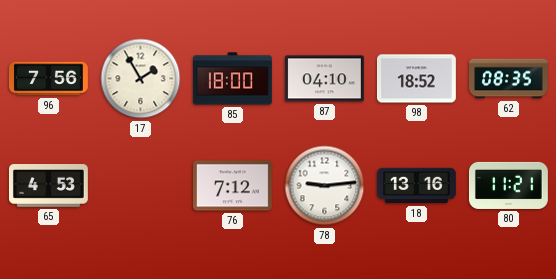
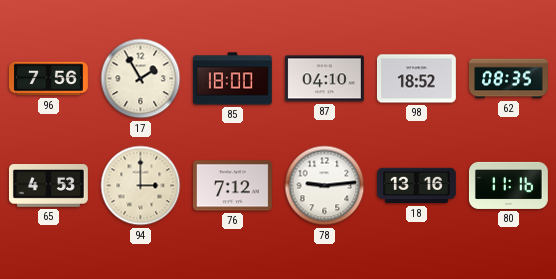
94: none -> 3:00
80: 11:21 -> 11:16
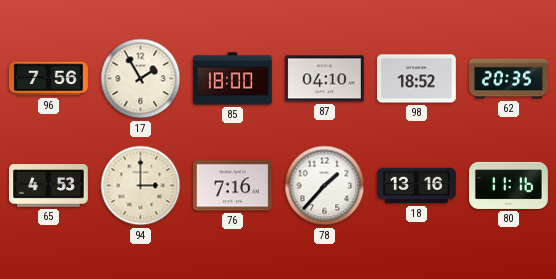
62: 08:35 -> 20:35
76: 7:12 -> 7:16
78: 9:14 -> 1:37
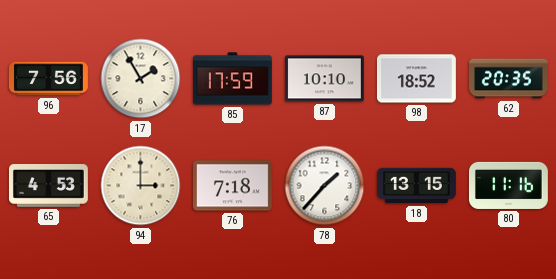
85: 18:00 -> 17:59
87: 04:10 -> 10:10
76: 7:16 -> 7:18
18: 13:16 -> 13:15
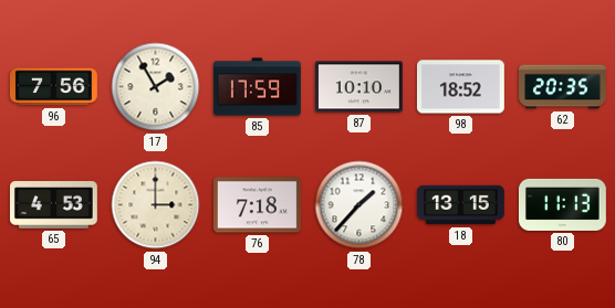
80: 11:16 -> 11:13
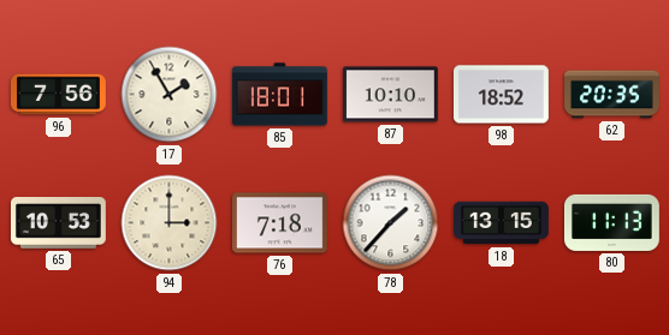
85: 17:59 -> 18:01
65: 4:53 -> 10:53
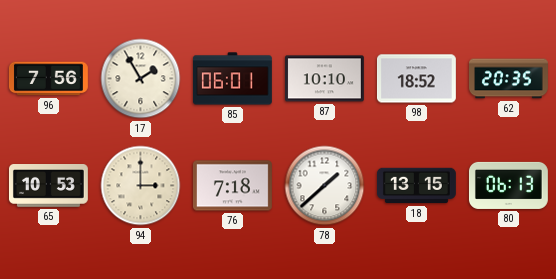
85: 18:01 -> 06:01
78: 1:37 -> 1:38
80: 11:13 -> 06:13
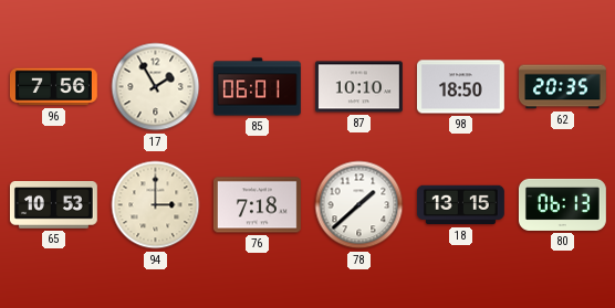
98: 18:52 -> 18:50
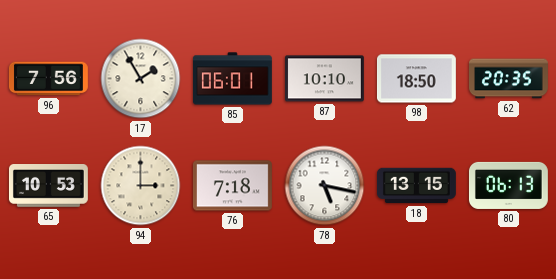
78: 1:38 -> 5:17
